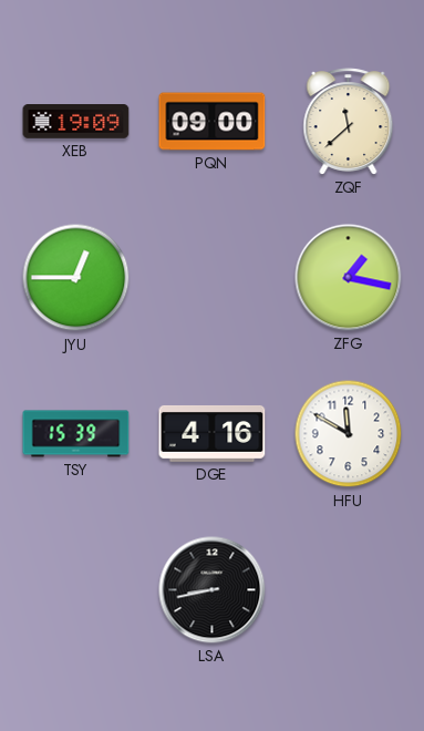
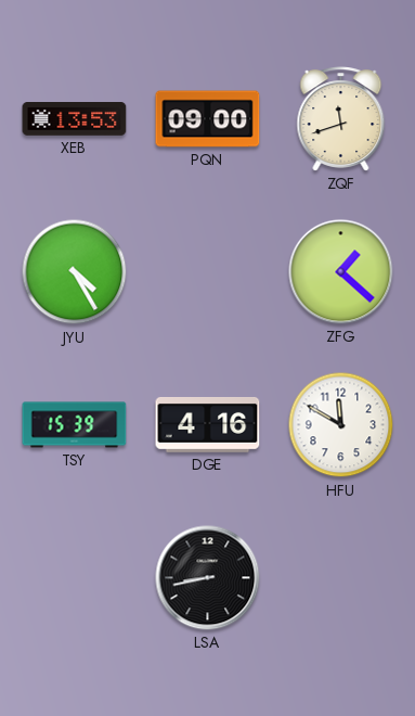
XEB: 19:09 -> 13:53
ZQF: 11:38 -> 11:42
JYU: 12:45 -> 4:25
ZFG: 1:17 -> 1:22
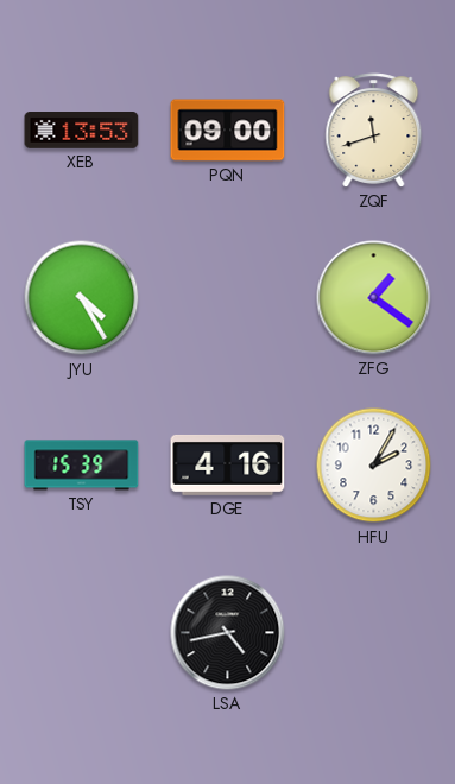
ZFG: 1:22 -> 1:21
HFU: 11:50 -> 2:05
LSA: 8:43 -> 4:43
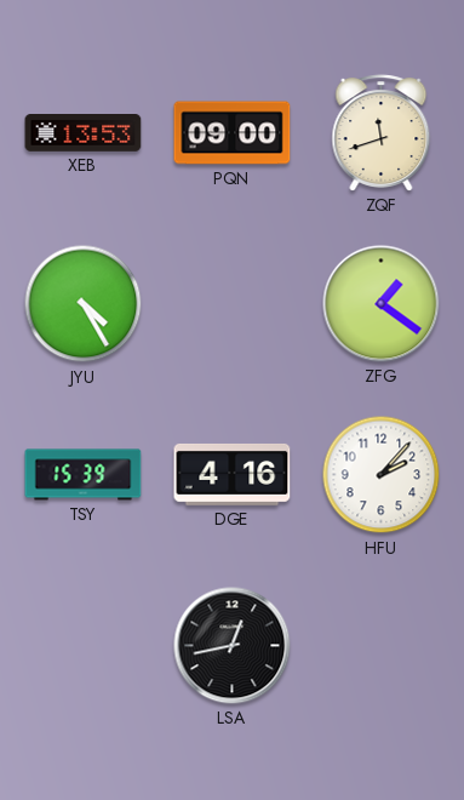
HFU: 2:05 -> 2:07
LSA: 4:43 -> 12:43
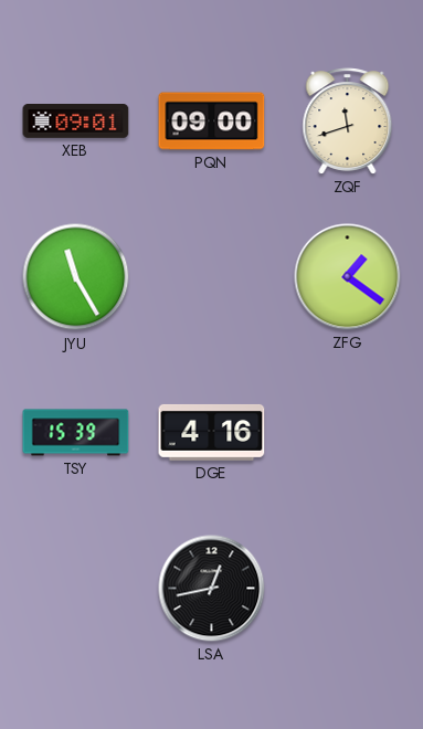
XEB: 13:53 -> 09:01
JYU: 4:25 -> 11:25
HFU: 2:07 -> none
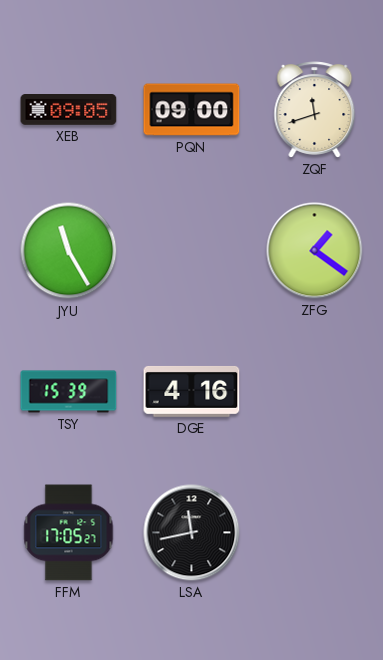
XEB: 09:01 -> 09:05
FFM: none -> 17:05
LSA: 12:43 -> 11:43
